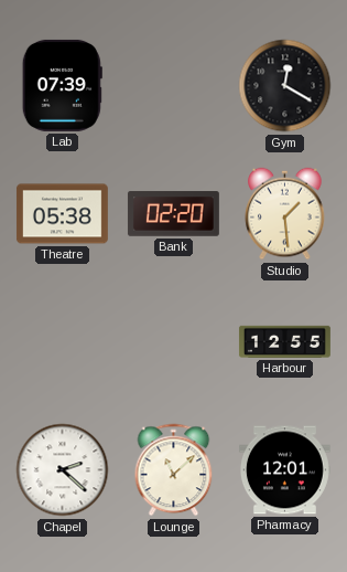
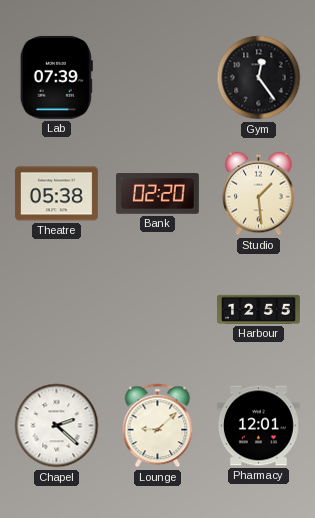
Gym: 12:20 -> 12:24
Lounge: 11:08 -> 9:08
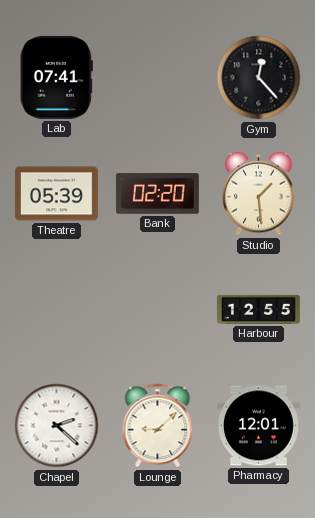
Lab: 07:39 -> 07:41
Gym: 12:24 -> 12:23
Theatre: 05:38 -> 05:39
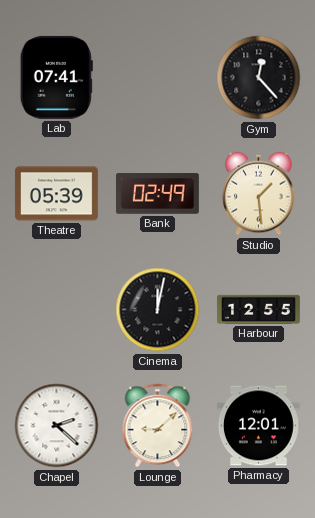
Bank: 02:20 -> 02:49
Cinema: none -> 12:02
